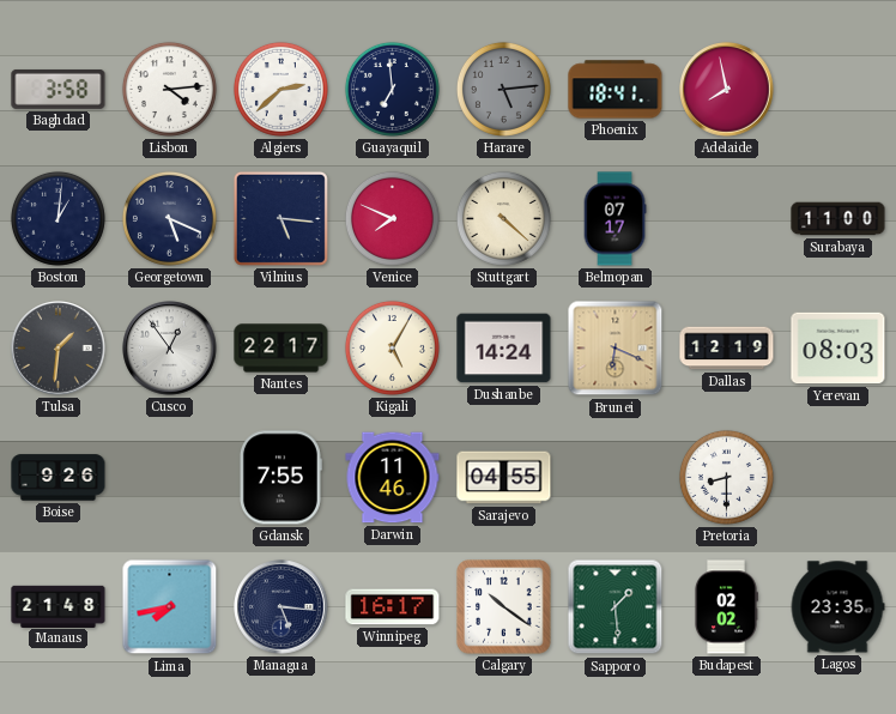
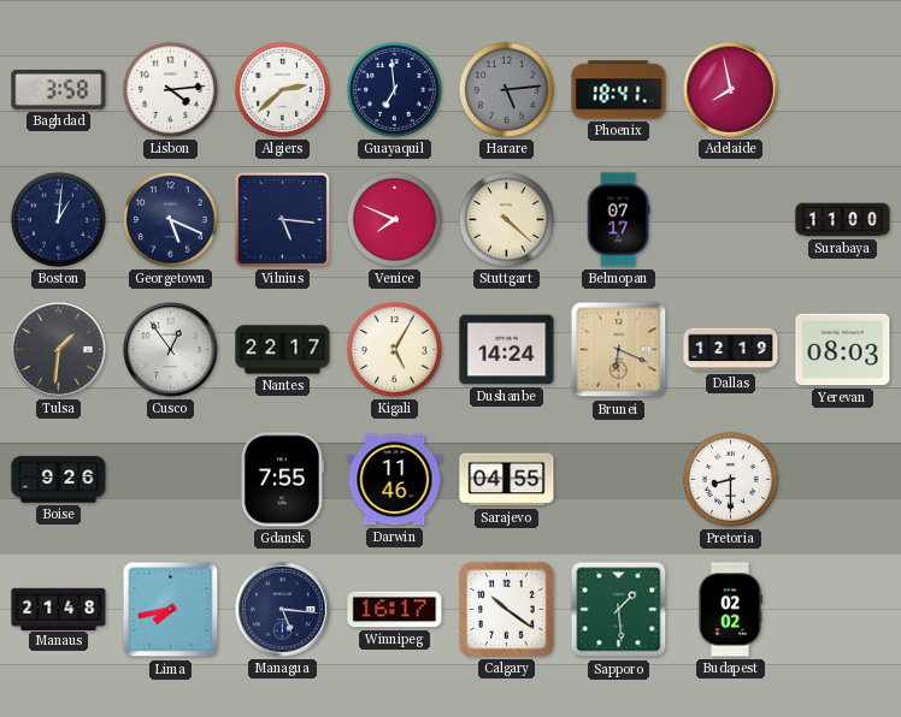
Lagos: 23:35 -> none
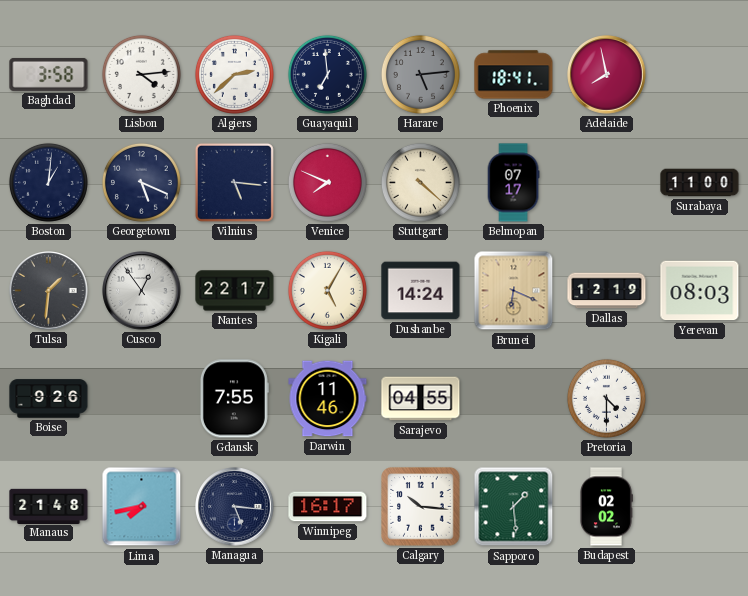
Pretoria: 8:30 -> 4:30
Calgary: 10:21 -> 10:16
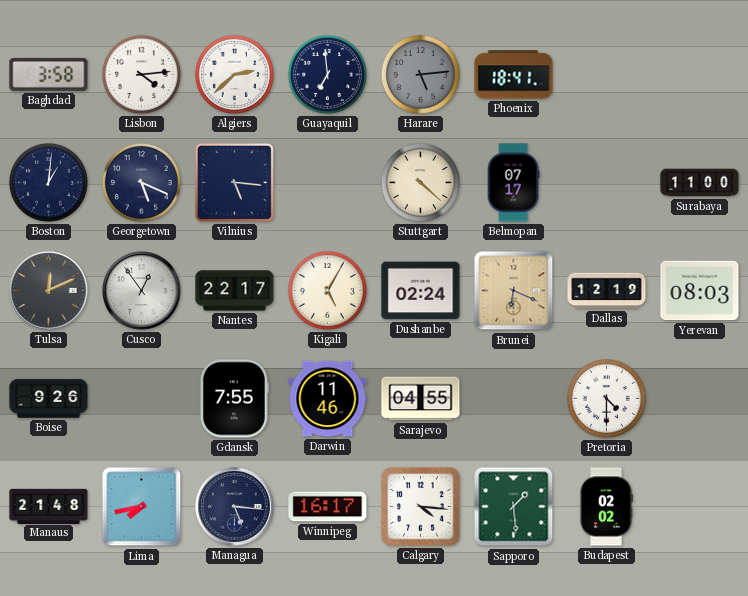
Adelaide: 7:58 -> none
Venice: 7:49 -> none
Tulsa: 1:31 -> 12:11
Dushanbe: 14:24 -> 02:24
Calgary: 10:16 -> 4:16
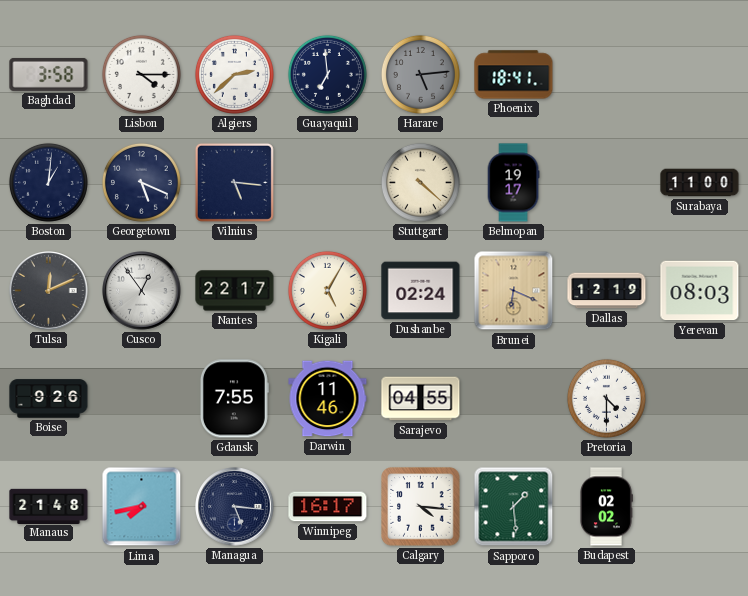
Lisbon: 4:14 -> 4:15
Belmopan: 07:17 -> 19:17
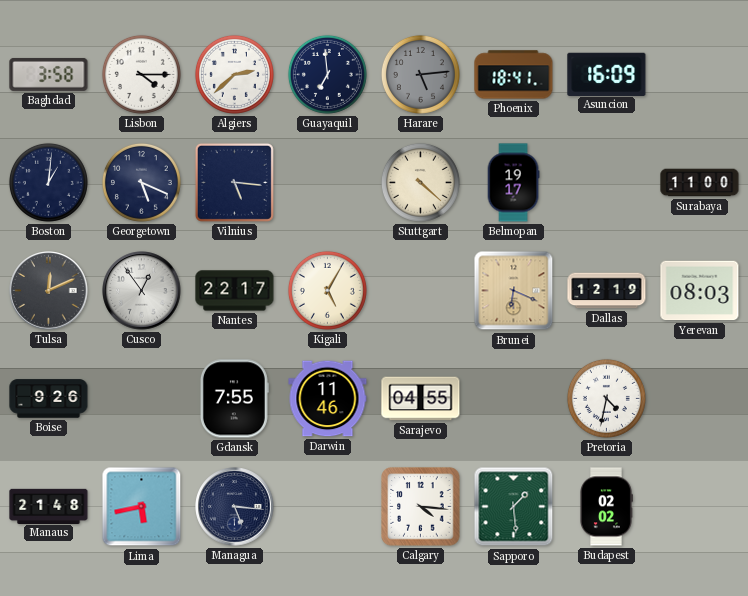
Asuncion: none -> 16:09
Dushanbe: 02:24 -> none
Pretoria: 4:30 -> 4:32
Lima: 7:43 -> 5:43
Winnipeg: 16:17 -> none
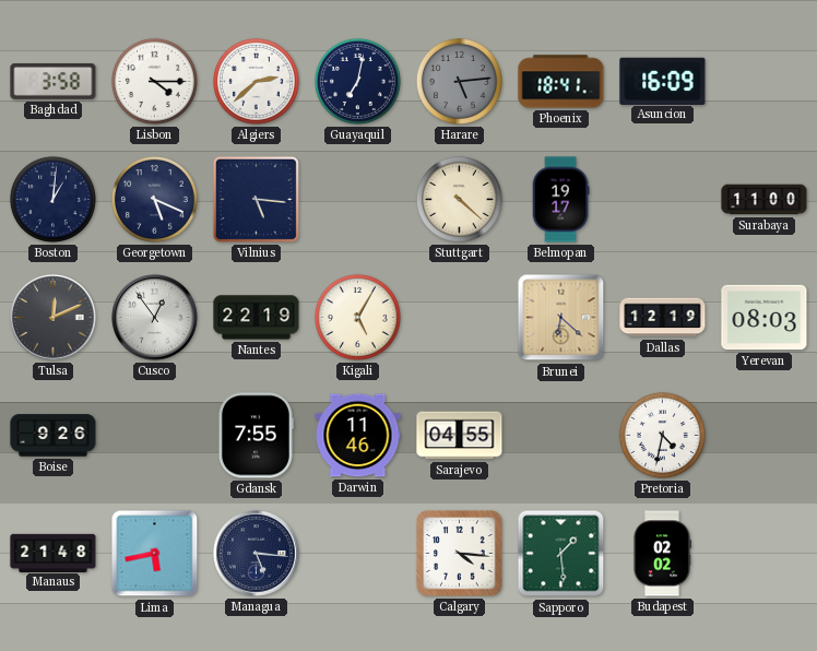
Guayaquil: 6:59 -> 7:02
Nantes: 22:17 -> 22:19
Brunei: 6:19 -> 6:22
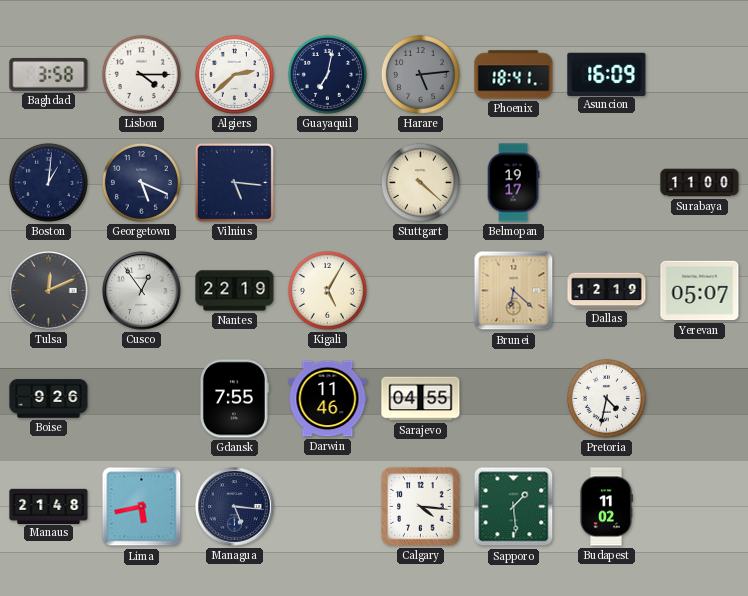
Yerevan: 08:03 -> 05:07
Budapest: 02:02 -> 11:02
